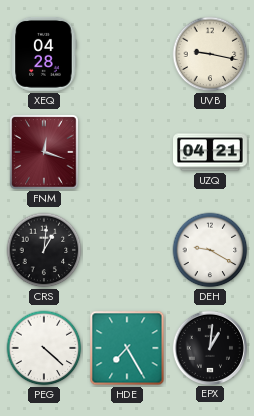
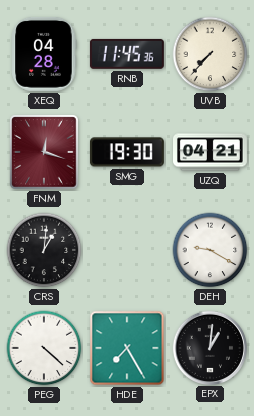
RNB: none -> 11:45
UVB: 9:17 -> 7:37
SMG: none -> 19:30
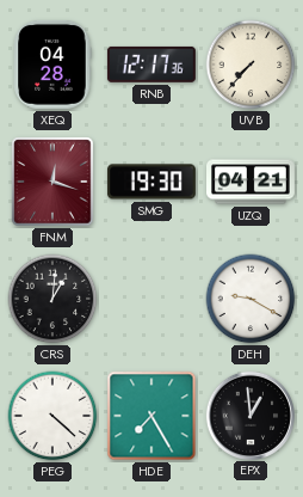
RNB: 11:45 -> 12:17
EPX: 1:01 -> 12:59
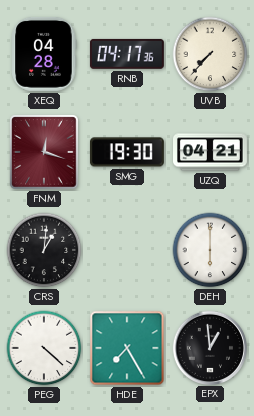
RNB: 12:17 -> 04:17
DEH: 9:20 -> 6:00
